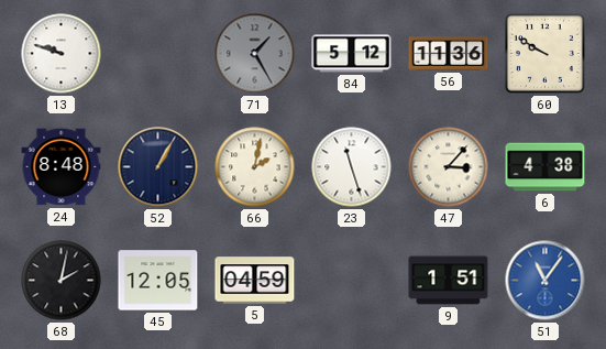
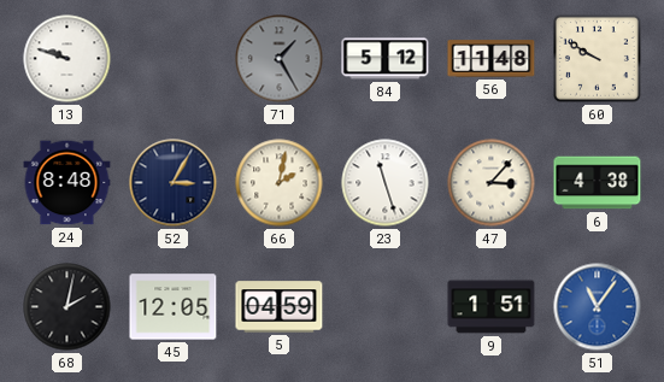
56: 11:36 -> 11:48
52: 1:05 -> 3:05
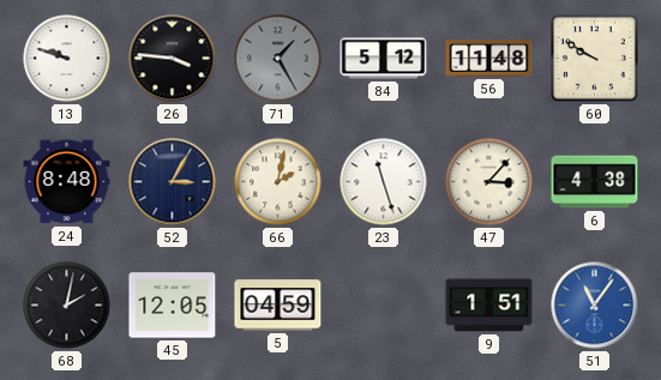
26: none -> 3:46
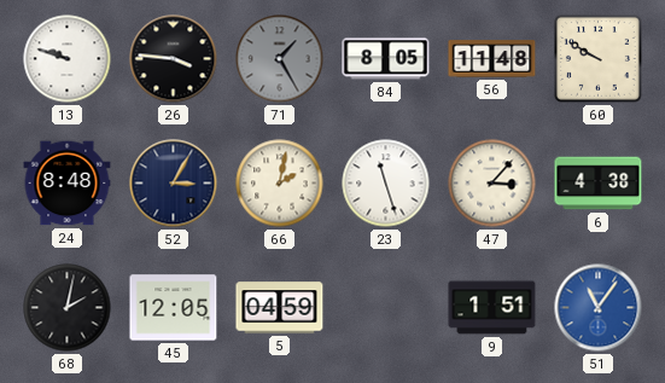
84: 5:12 -> 8:05
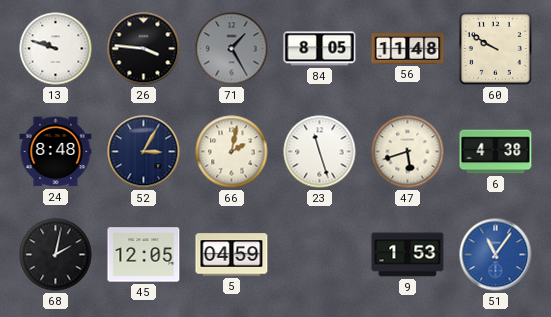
47: 3:07 -> 5:42
9: 1:51 -> 1:53
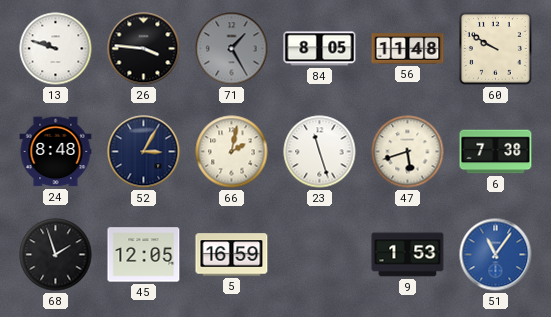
6: 4:38 -> 7:38
68: 2:02 -> 1:57
5: 04:59 -> 16:59
